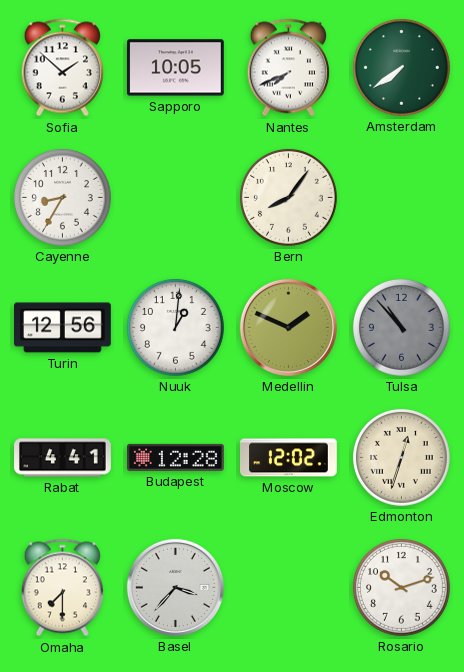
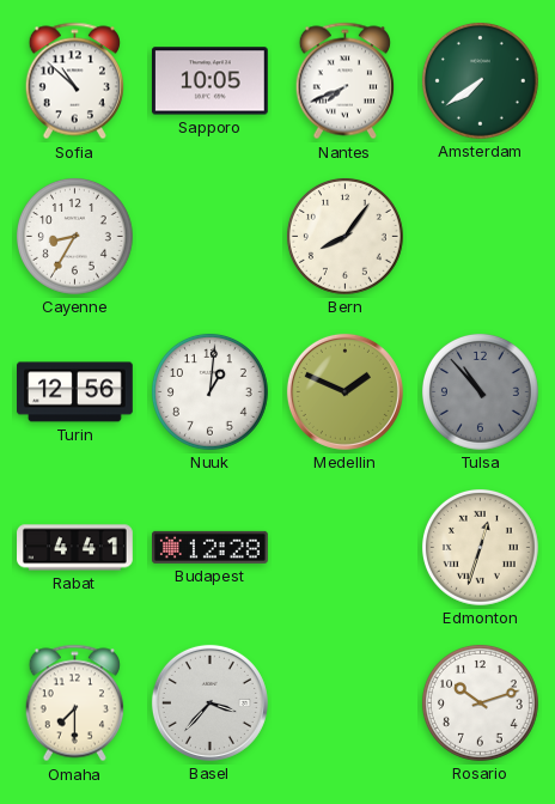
Sofia: 1:52 -> 10:52
Moscow: 12:02 -> none
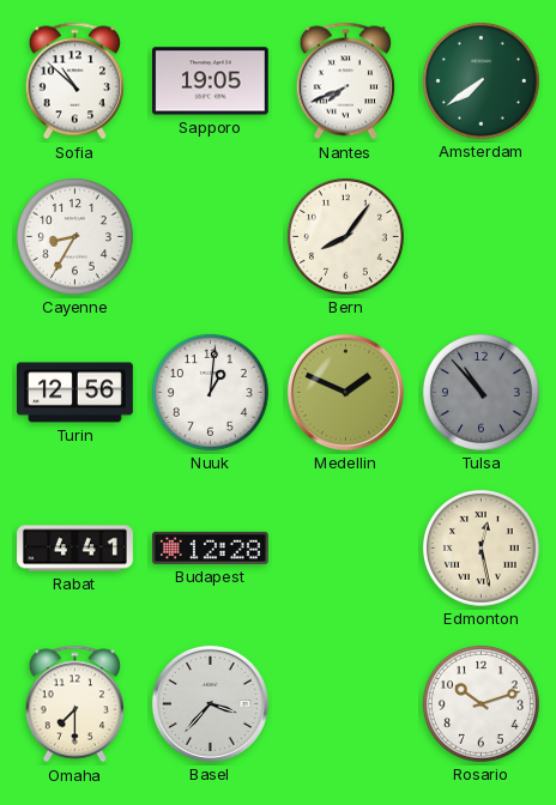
Sapporo: 10:05 -> 19:05
Edmonton: 12:33 -> 12:28
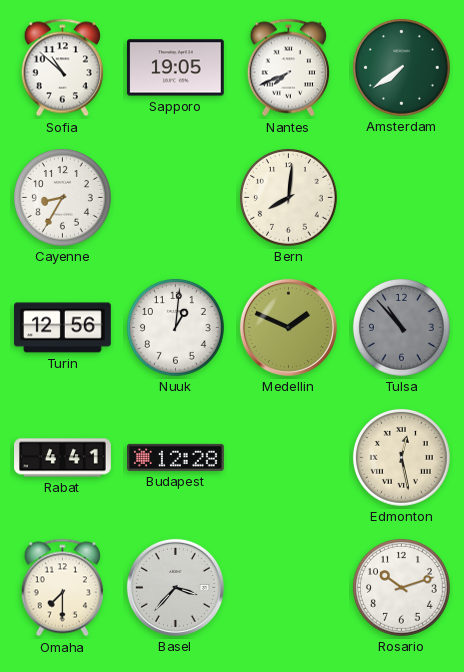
Bern: 8:06 -> 8:01
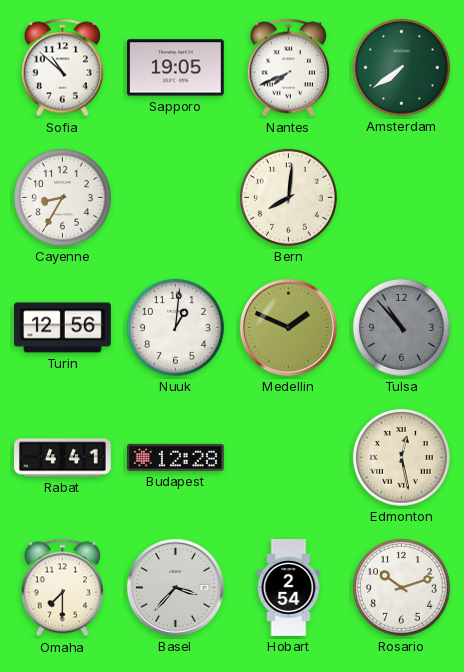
Hobart: none -> 2:54
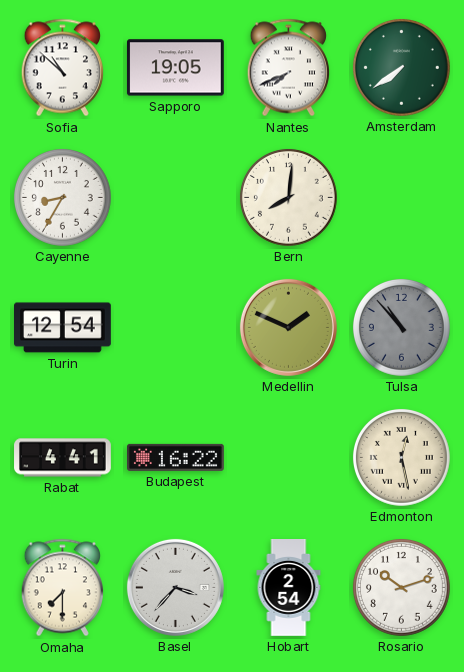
Turin: 12:56 -> 12:54
Nuuk: 1:01 -> none
Budapest: 12:28 -> 16:22
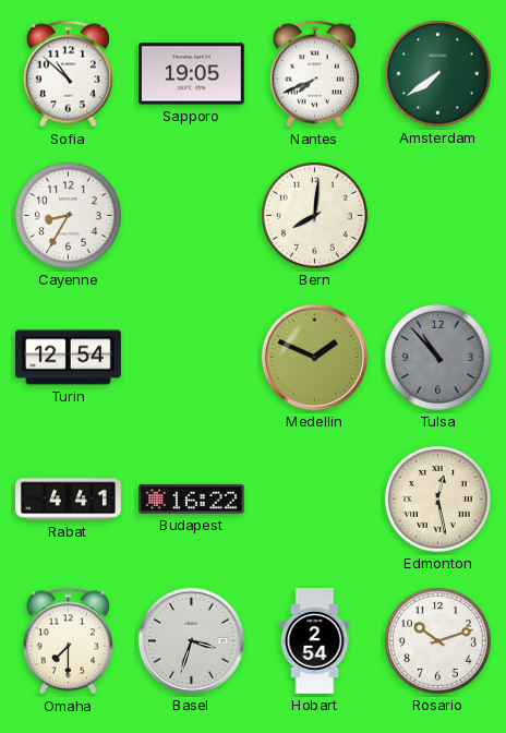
Basel: 3:37 -> 3:33
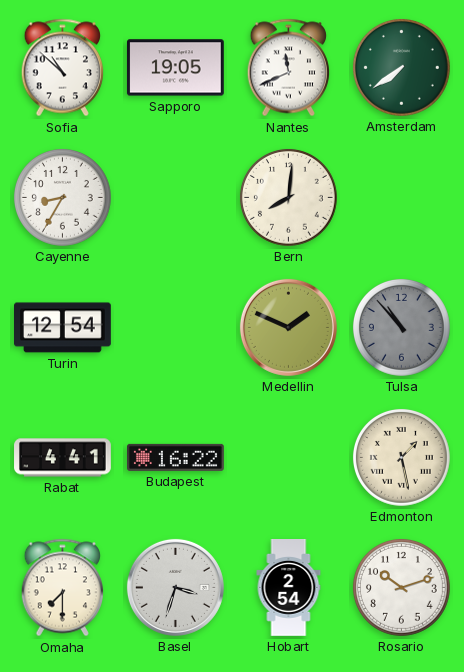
Nantes: 7:41 -> 11:41
Edmonton: 12:28 -> 1:28
